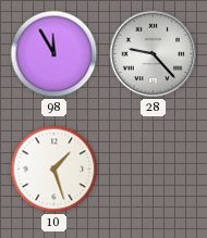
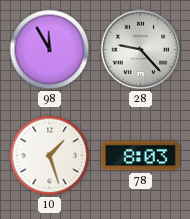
78: none -> 8:03
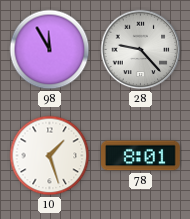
78: 8:03 -> 8:01
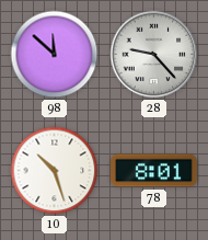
98: 11:55 -> 11:52
10: 1:27 -> 10:27
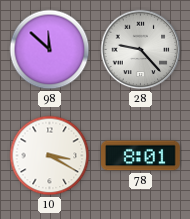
10: 10:27 -> 3:20
